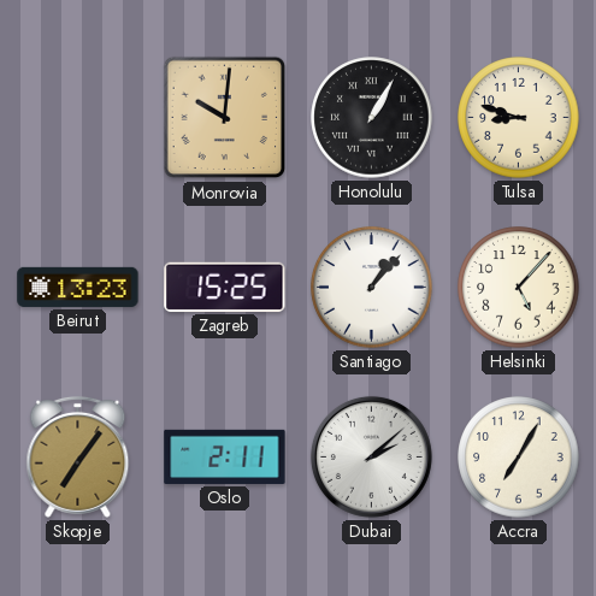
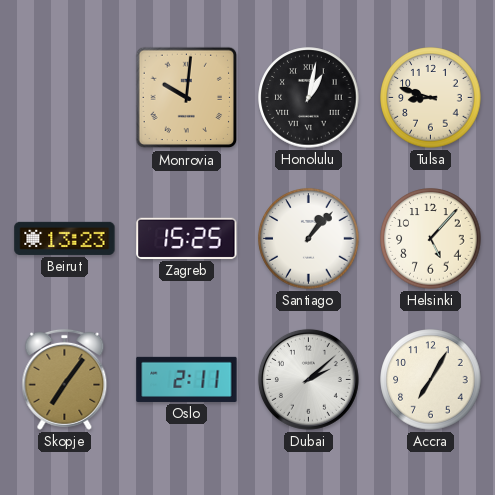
Honolulu: 1:05 -> 1:02
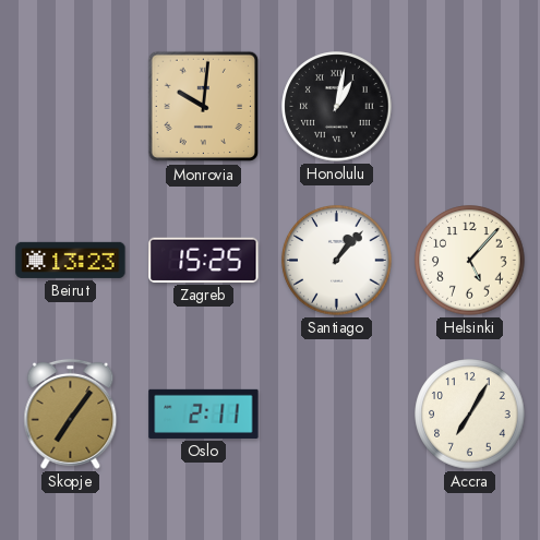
Tulsa: 8:48 -> none
Dubai: 2:08 -> none
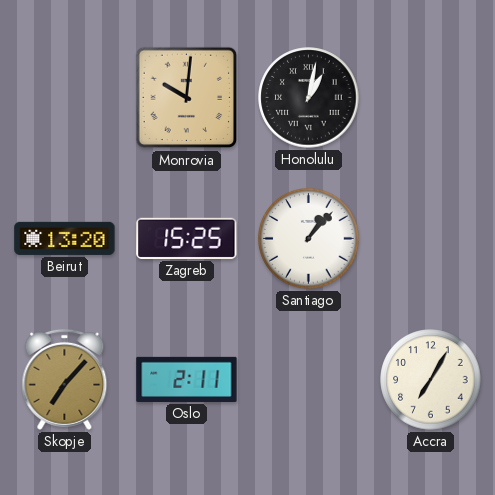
Beirut: 13:23 -> 13:20
Helsinki: 5:07 -> none
Skopje: 7:06 -> 7:07
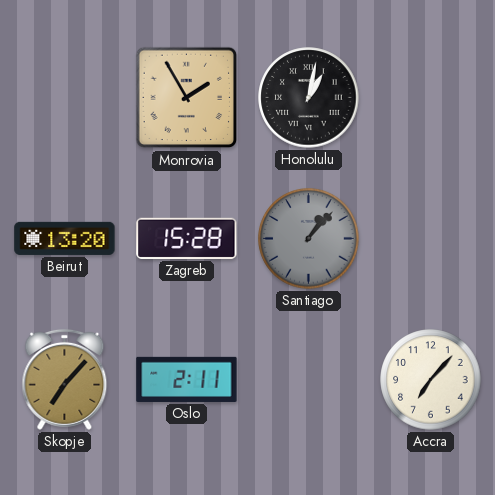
Monrovia: 10:01 -> 1:55
Zagreb: 15:25 -> 15:28
Santiago dial: white -> grey
Accra: 7:05 -> 7:07
